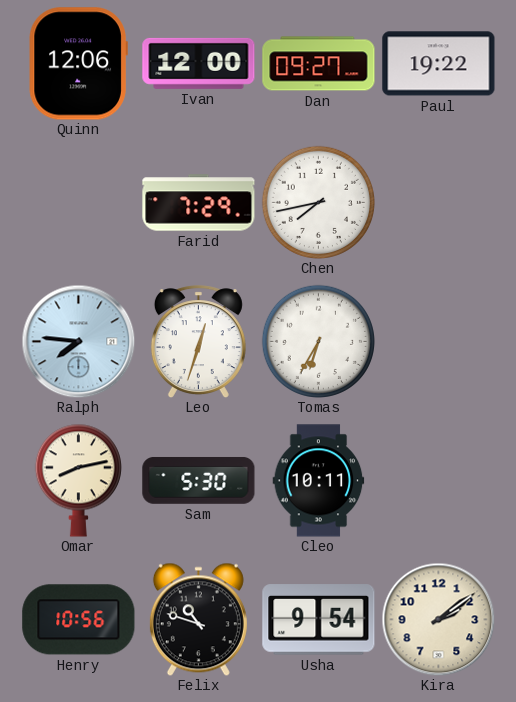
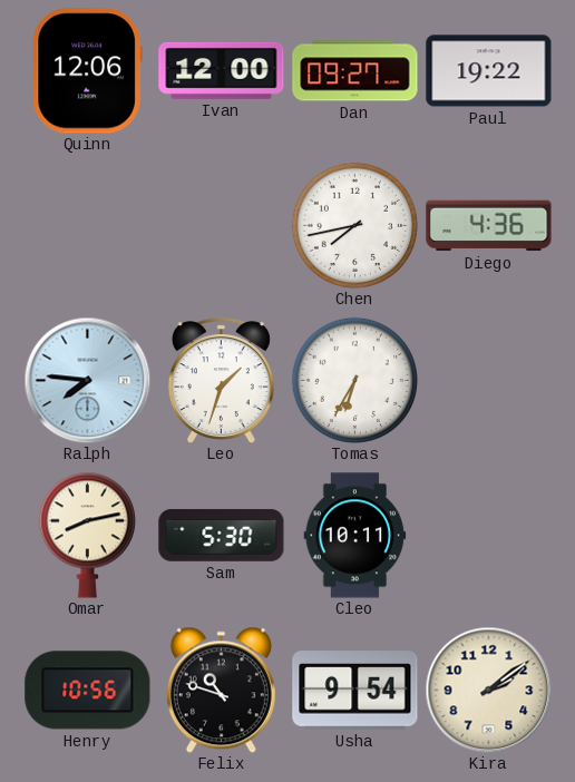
Farid: 7:29 -> none
Diego: none -> 4:36
Leo: 12:33 -> 1:33
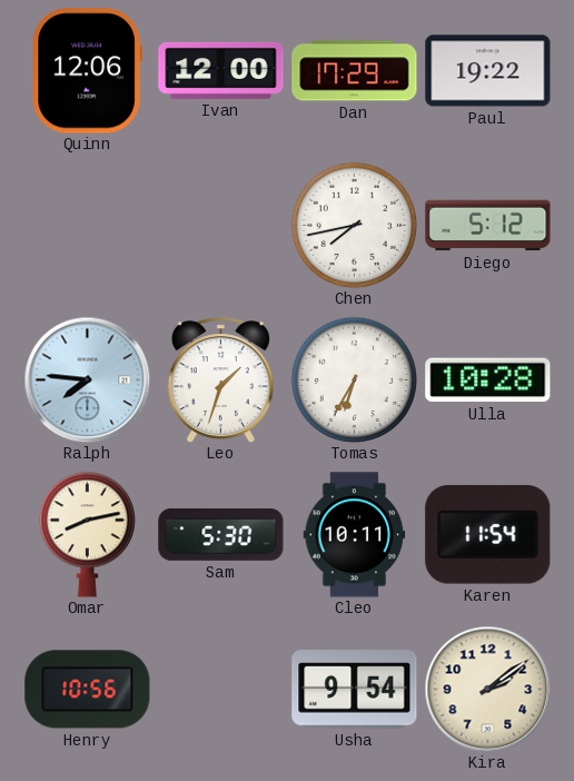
Dan: 09:27 -> 17:29
Diego: 4:36 -> 5:12
Ulla: none -> 10:28
Karen: none -> 11:54
Felix: 10:48 -> none
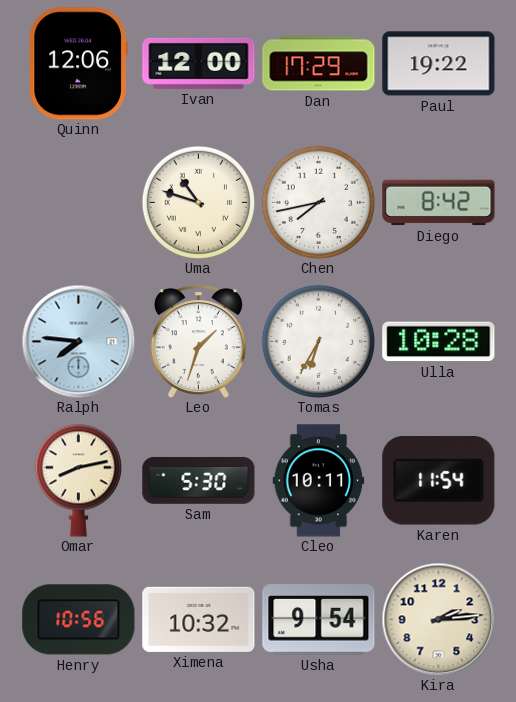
Uma: none -> 10:48
Diego: 5:12 -> 8:42
Ximena: none -> 10:32
Kira: 2:09 -> 2:14
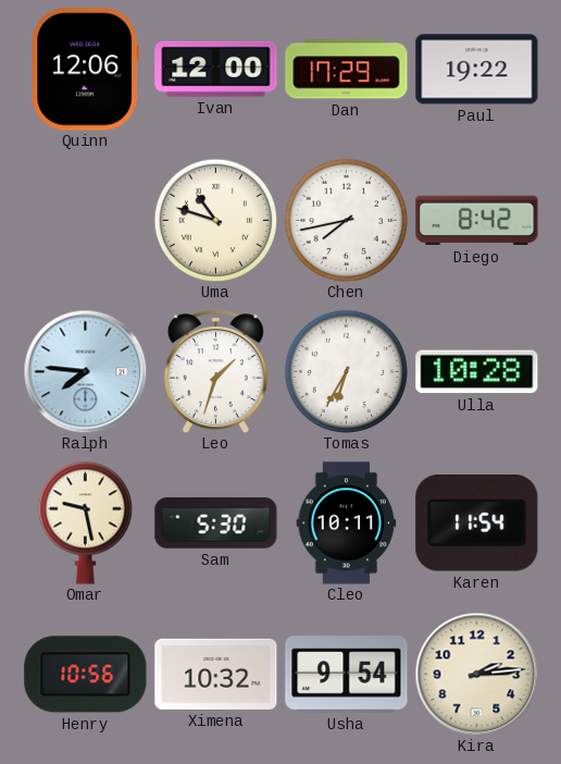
Omar: 8:13 -> 9:28
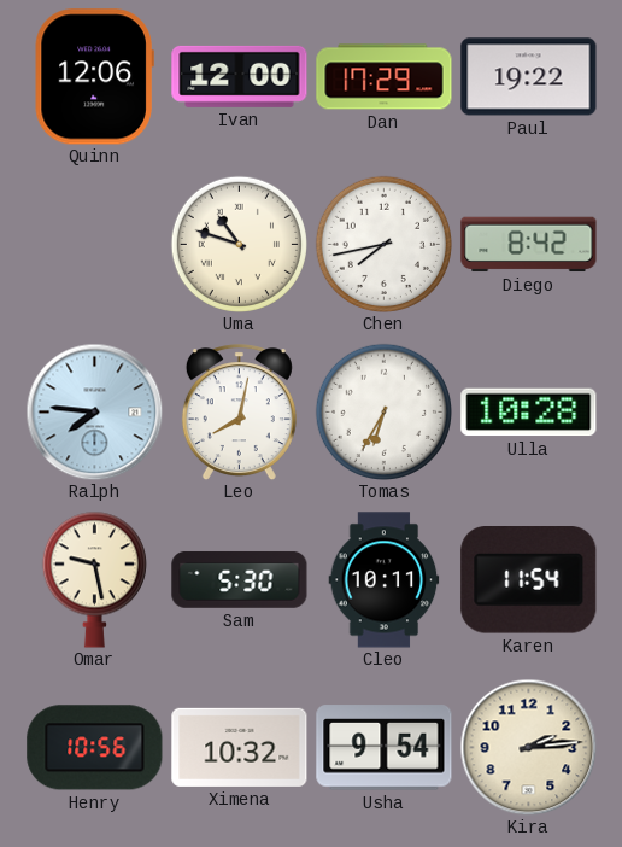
Leo: 1:33 -> 8:02
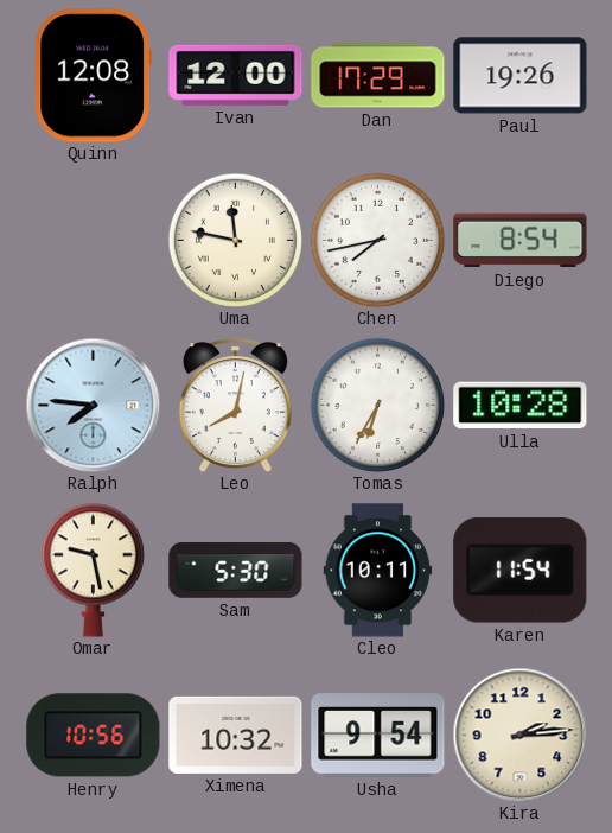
Quinn: 12:06 -> 12:08
Paul: 19:22 -> 19:26
Uma: 10:48 -> 11:47
Diego: 8:42 -> 8:54
